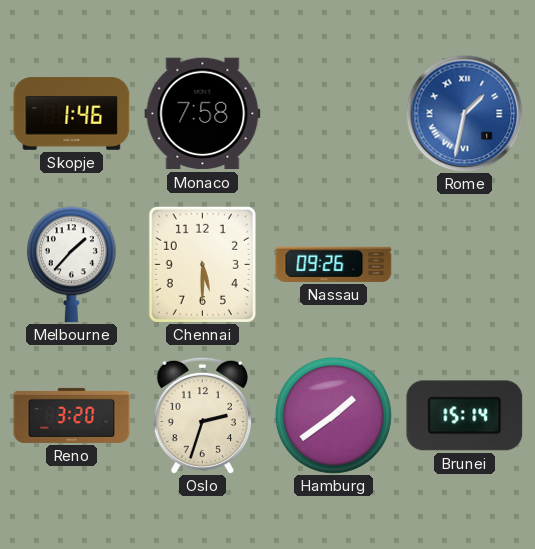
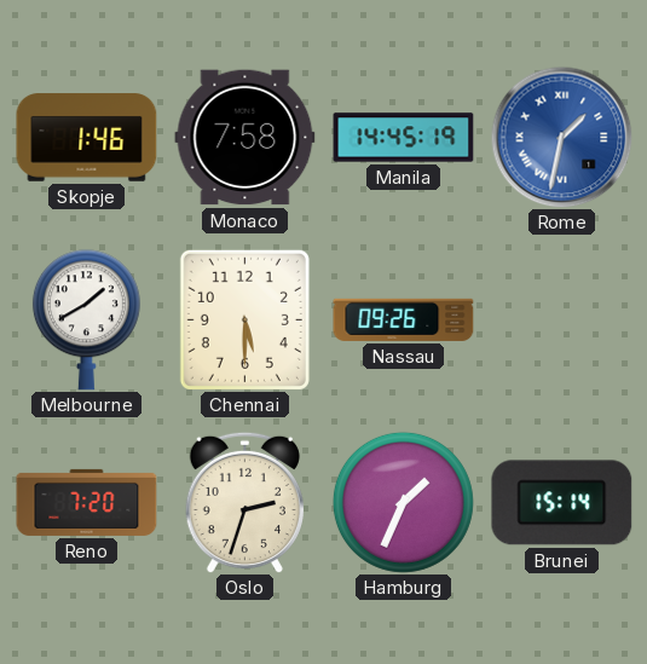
Manila: none -> 14:45
Melbourne: 1:37 -> 1:40
Reno: 3:20 -> 7:20
Hamburg: 1:39 -> 1:34
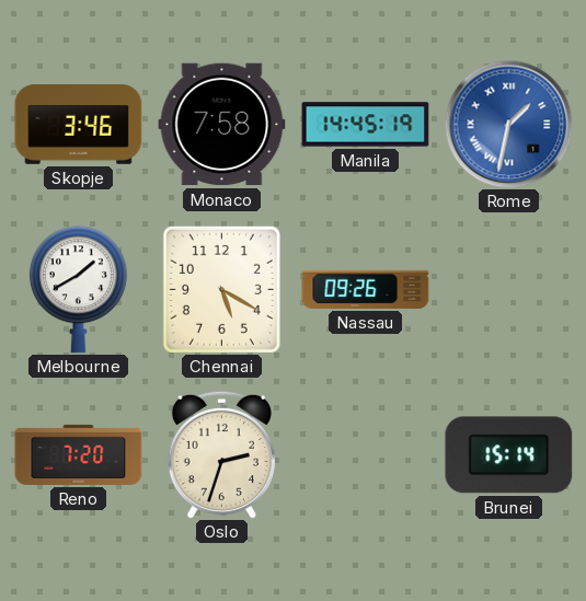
Skopje: 1:46 -> 3:46
Chennai: 5:30 -> 5:20
Hamburg: 1:34 -> none
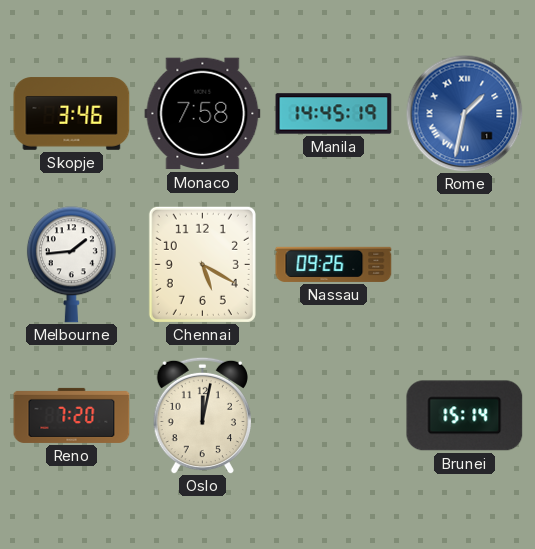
Melbourne: 1:40 -> 1:44
Oslo: 2:33 -> 12:02
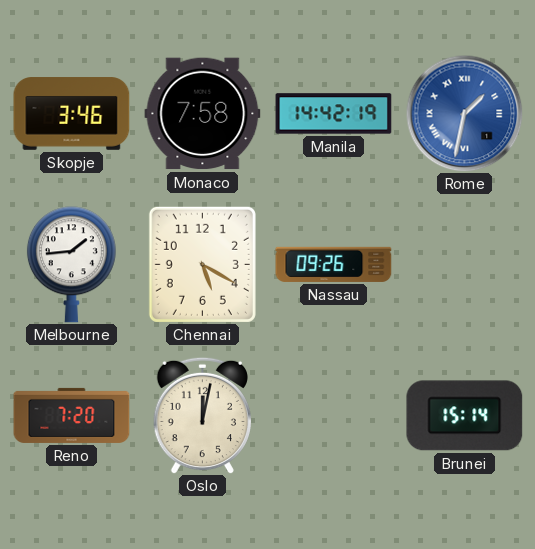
Manila: 14:45 -> 14:42
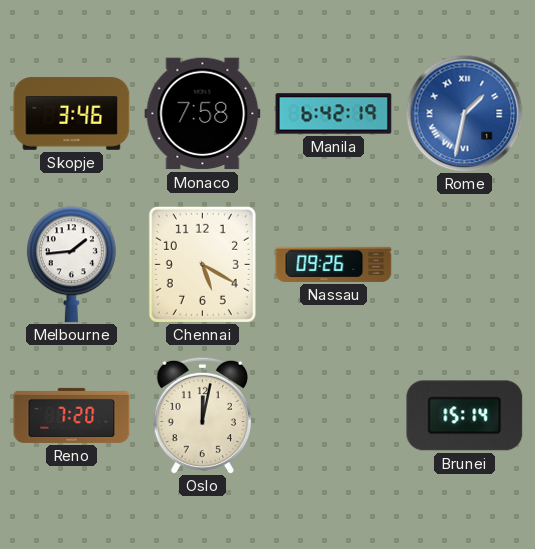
Manila: 14:42 -> 6:42
